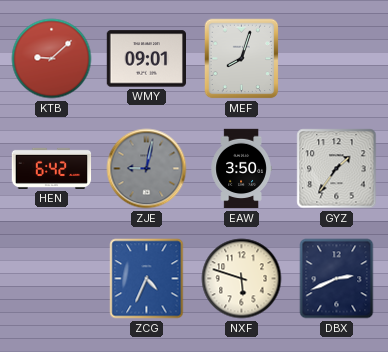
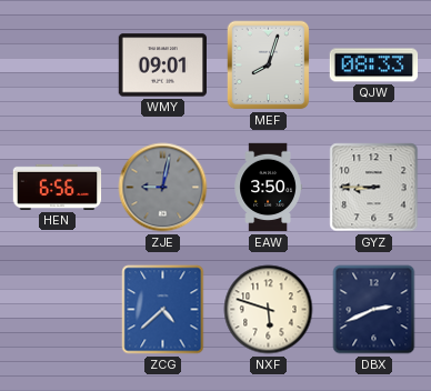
KTB: 9:08 -> none
QJW: none -> 08:33
HEN: 6:42 -> 6:56
GYZ: 1:36 -> 8:45
ZCG: 4:34 -> 4:38
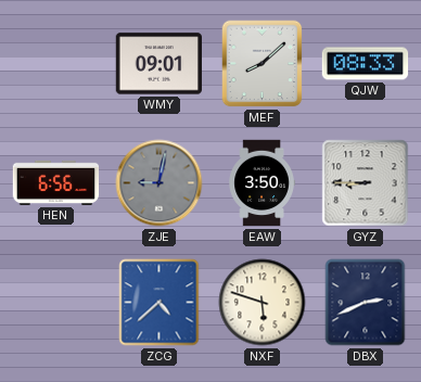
MEF: 8:03 -> 8:08
